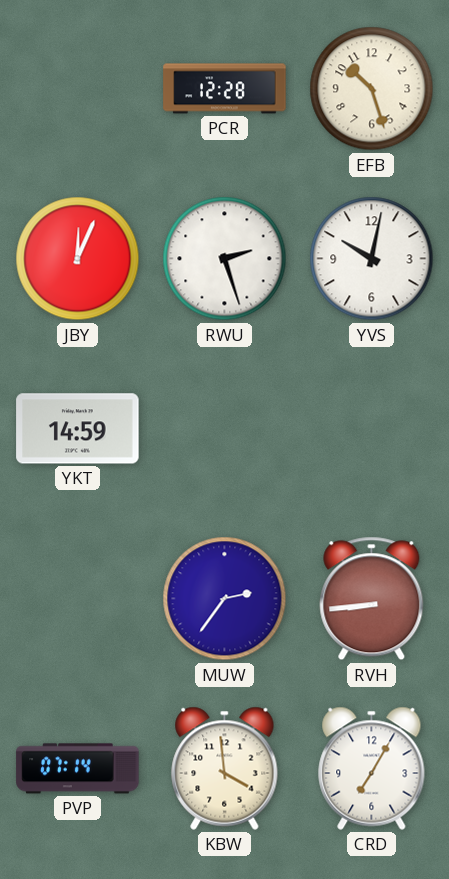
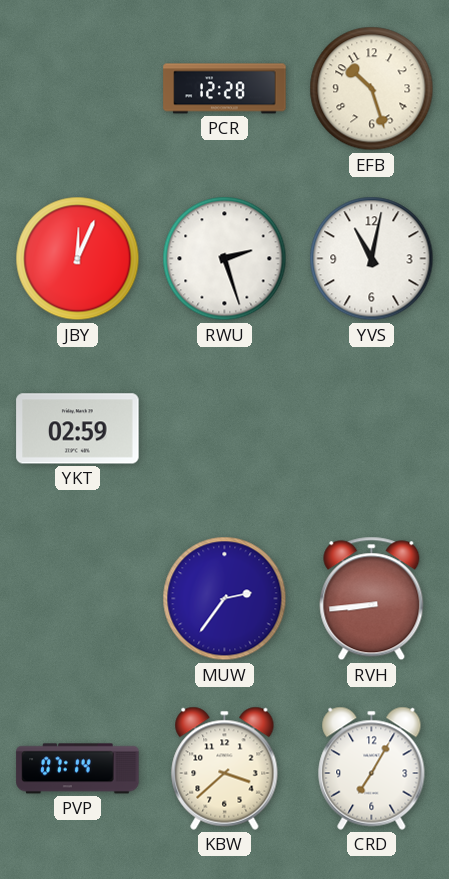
YVS: 10:02 -> 11:02
YKT: 14:59 -> 02:59
KBW: 3:59 -> 3:38
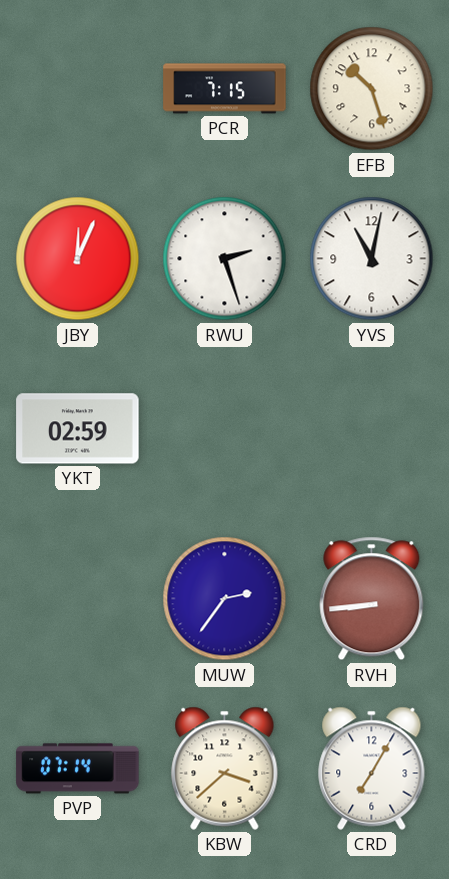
PCR: 12:28 -> 7:15
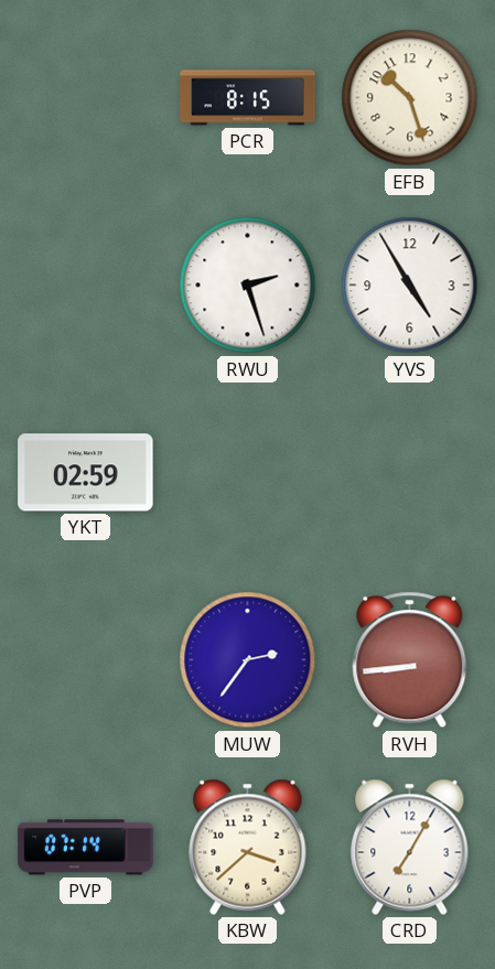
PCR: 7:15 -> 8:15
JBY: 12:04 -> none
YVS: 11:02 -> 4:55
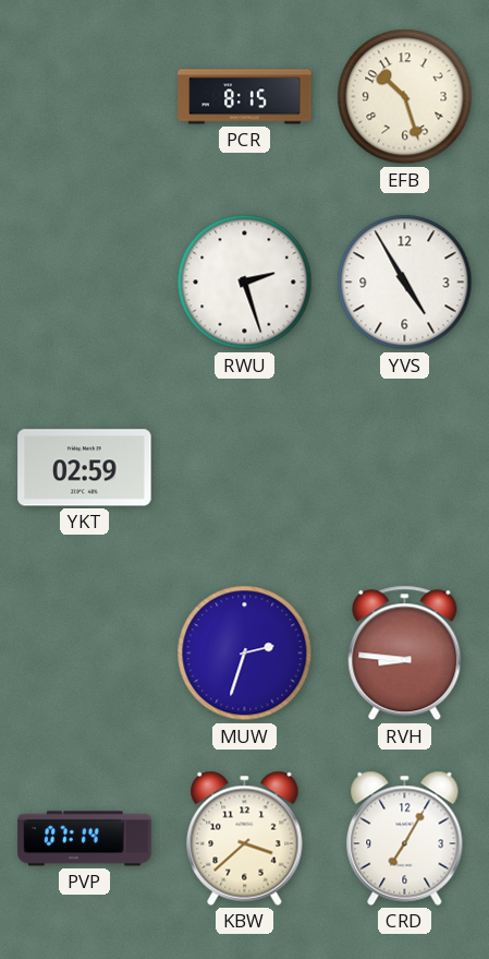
MUW: 2:36 -> 2:33
RVH: 8:44 -> 8:46
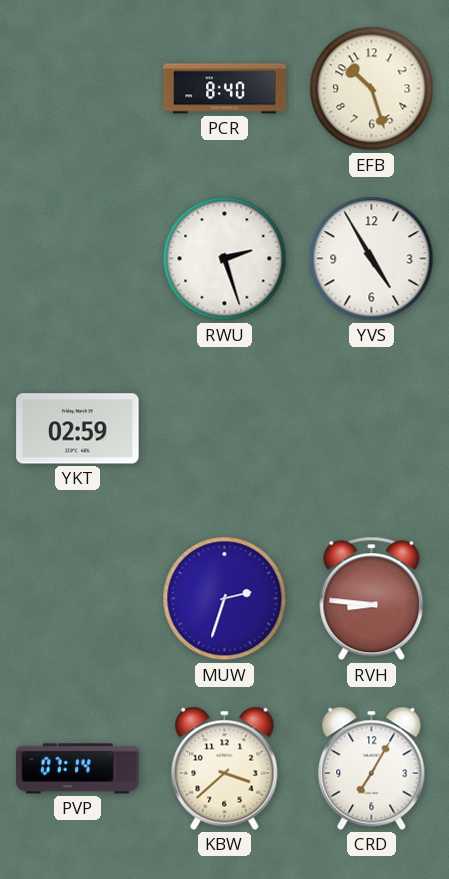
PCR: 8:15 -> 8:40
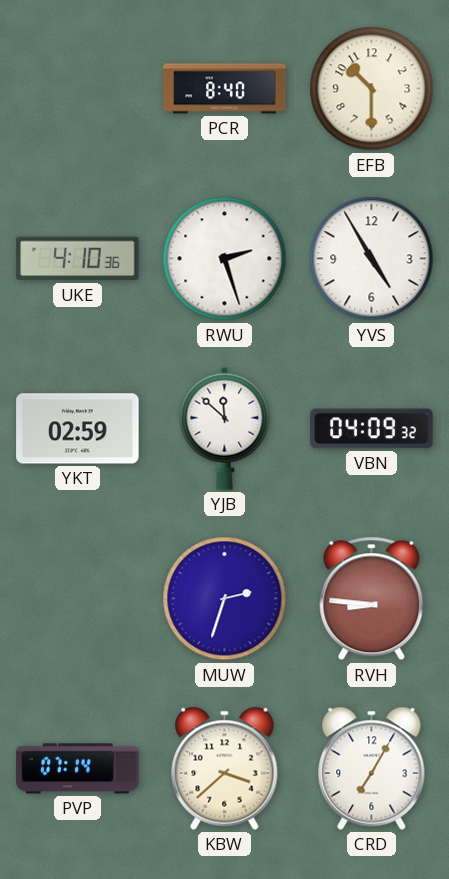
EFB: 10:27 -> 10:30
UKE: none -> 4:10
YJB: none -> 11:52
VBN: none -> 04:09
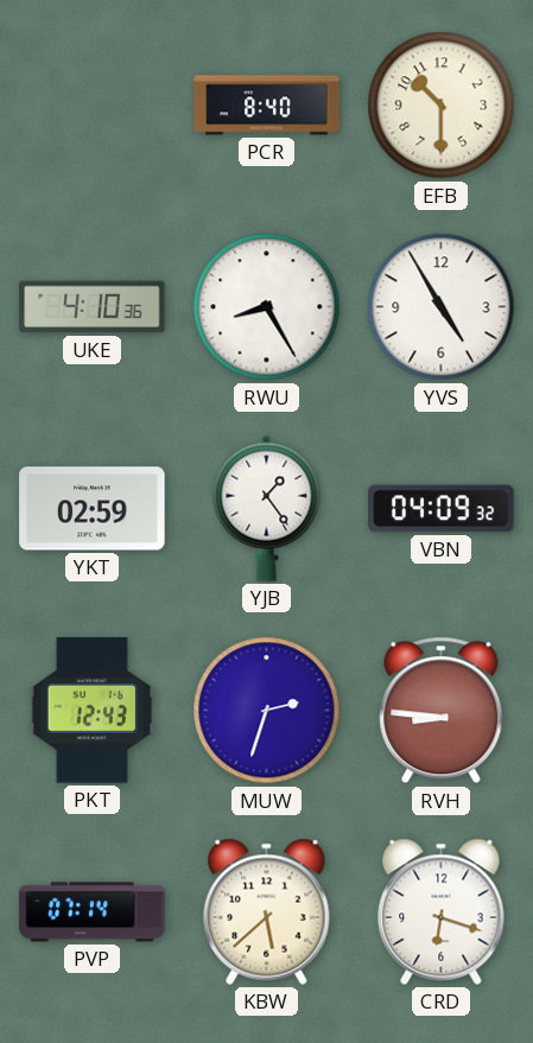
RWU: 2:27 -> 8:25
YJB: 11:52 -> 1:24
PKT: none -> 12:43
KBW: 3:38 -> 5:38
CRD: 7:05 -> 6:18
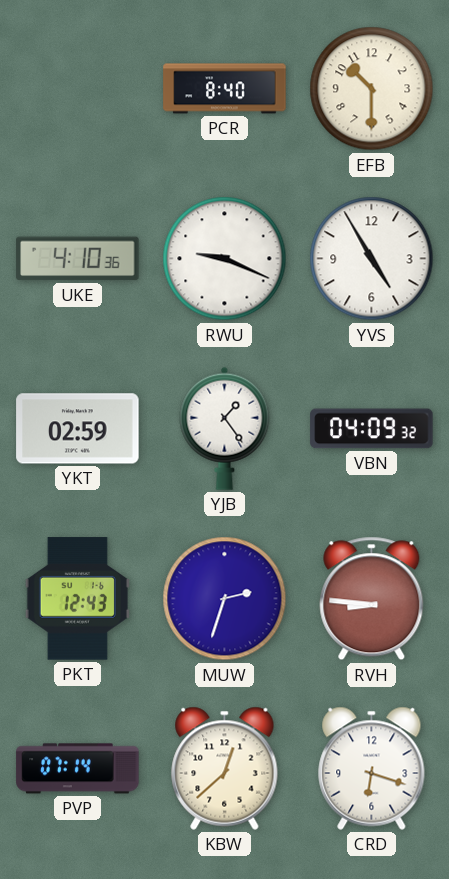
RWU: 8:25 -> 9:19
KBW: 5:38 -> 12:38
